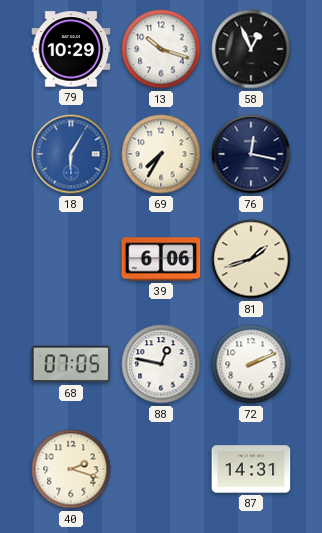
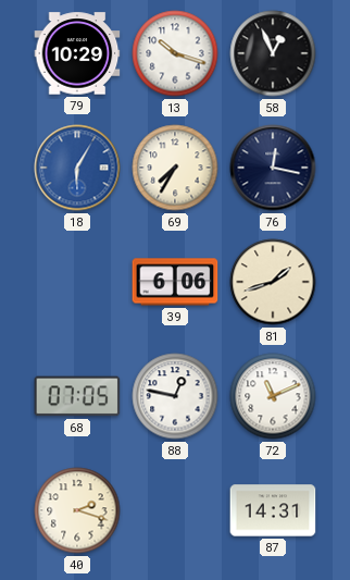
72: 2:11 -> 11:11
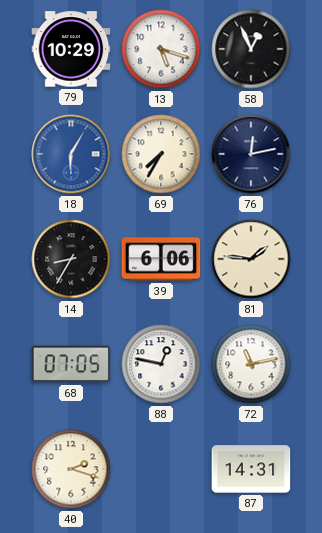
13: 10:18 -> 5:18
76: 12:17 -> 12:13
14: none -> 8:35
81: 1:42 -> 1:46
72: 11:11 -> 11:13
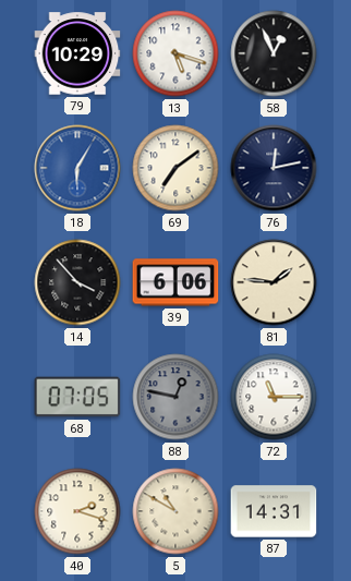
69: 7:35 -> 7:09
14: 8:35 -> 3:53
88 dial: white -> grey
72: 11:13 -> 11:15
5: none -> 10:50
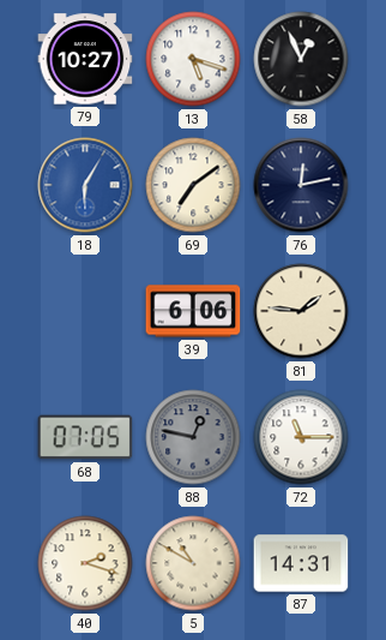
79: 10:29 -> 10:27
14: 3:53 -> none
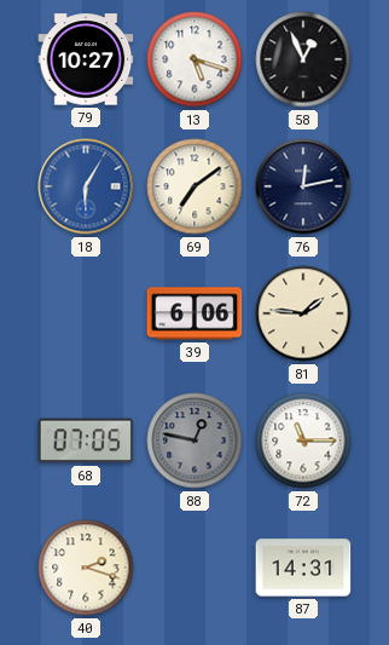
5: 10:50 -> none
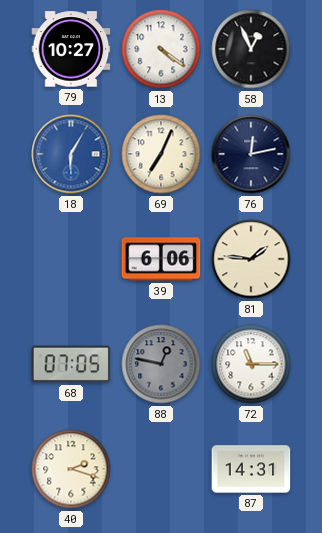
13: 5:18 -> 4:21
69: 7:09 -> 7:04
